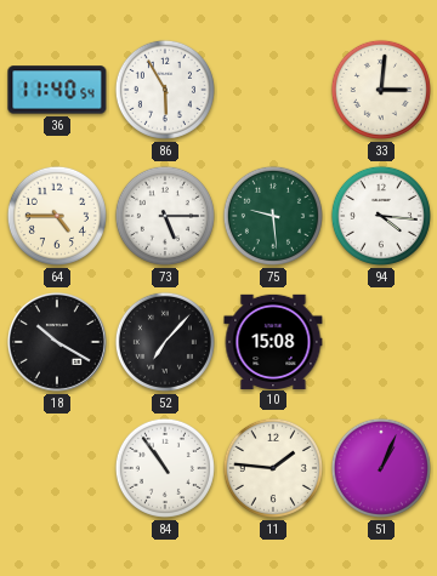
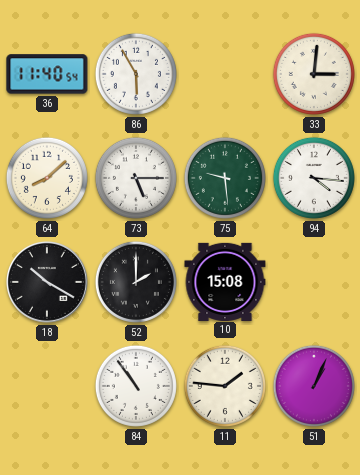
64: 4:45 -> 8:08
52: 7:07 -> 2:00
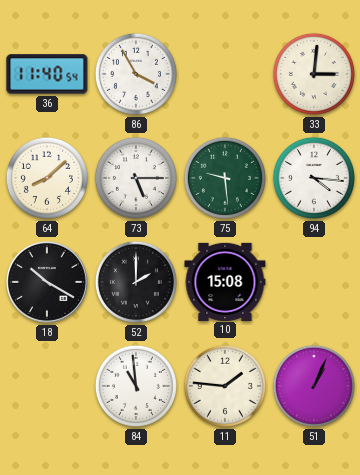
86: 5:55 -> 3:55
84: 10:54 -> 10:59
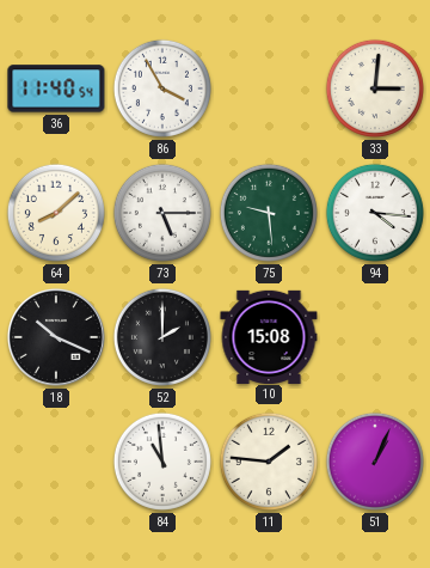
18: 10:20 -> 10:19
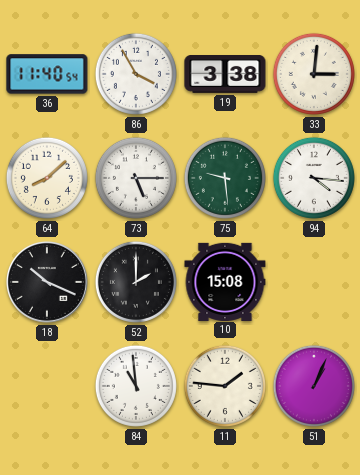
19: none -> 3:38
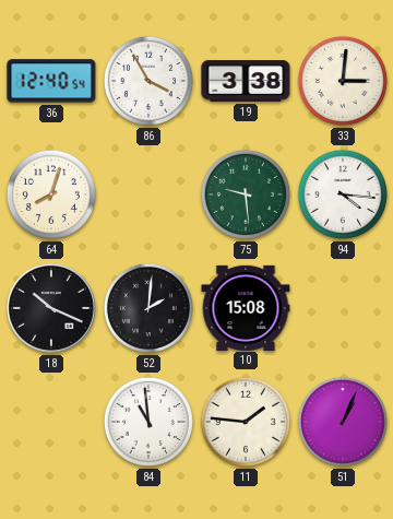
36: 11:40 -> 12:40
64: 8:08 -> 8:03
73: 5:15 -> none
52: 2:00 -> 2:01
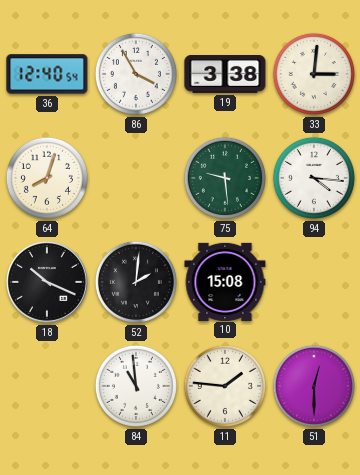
51: 1:04 -> 12:30
